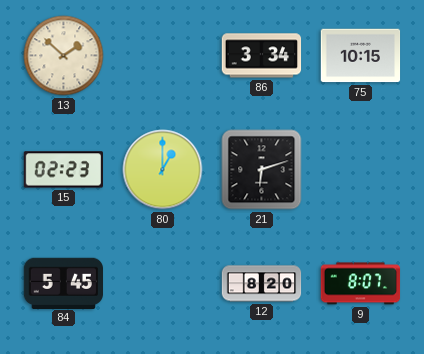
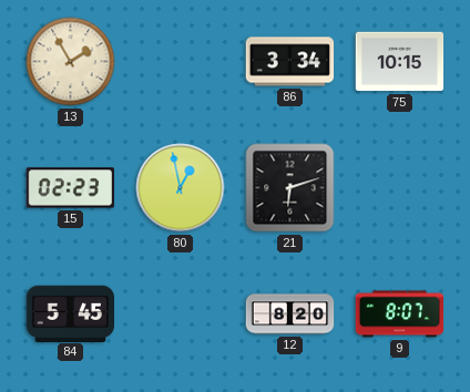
13: 1:52 -> 1:55
80: 1:00 -> 12:58
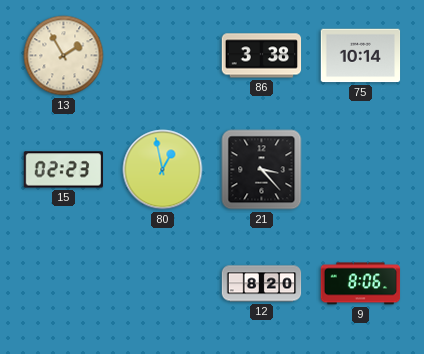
86: 3:34 -> 3:38
75: 10:15 -> 10:14
21: 6:12 -> 3:23
84: 5:45 -> none
9: 8:07 -> 8:06
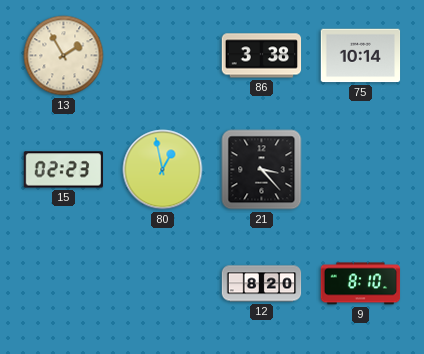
9: 8:06 -> 8:10
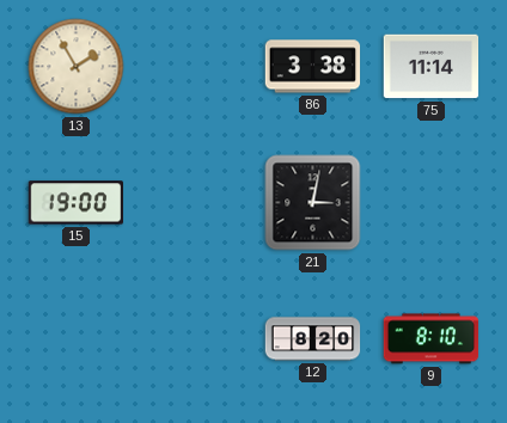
75: 10:14 -> 11:14
15: 02:23 -> 19:00
80: 12:58 -> none
21: 3:23 -> 3:02
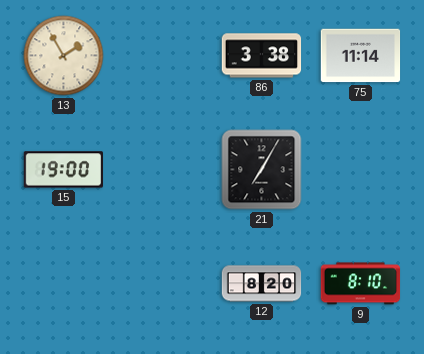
21: 3:02 -> 7:05
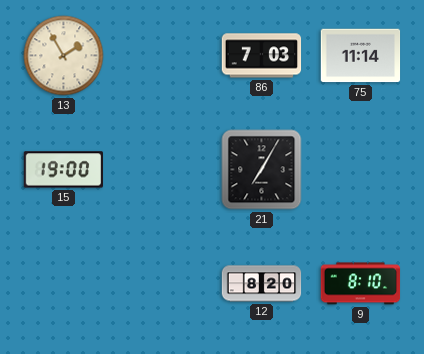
86: 3:38 -> 7:03
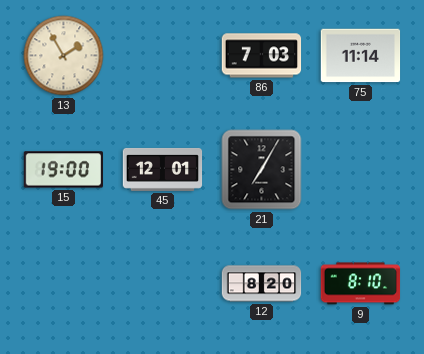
45: none -> 12:01
